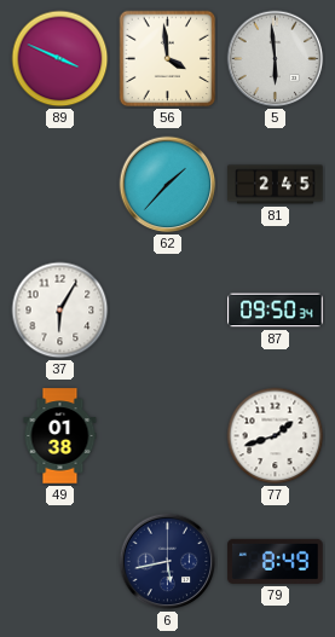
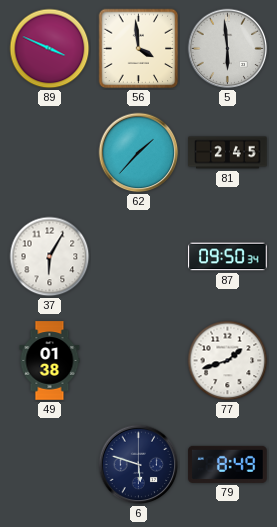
6: 5:43 -> 5:48
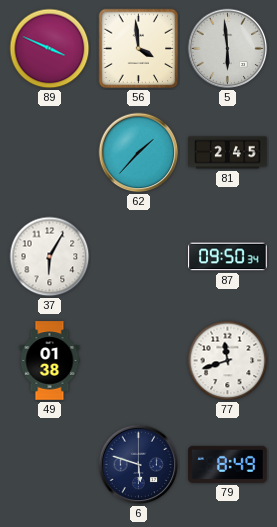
77: 1:42 -> 11:42
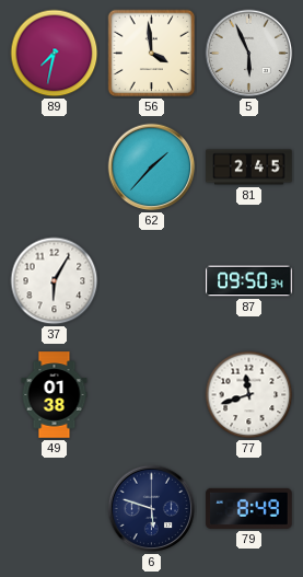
89: 3:49 -> 7:32
5: 5:59 -> 5:56
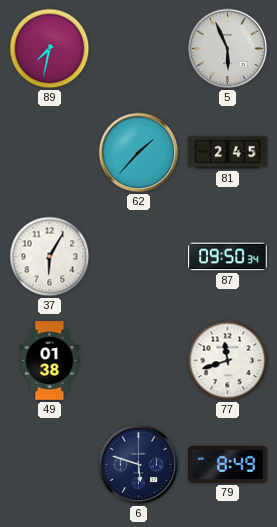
56: 3:59 -> none
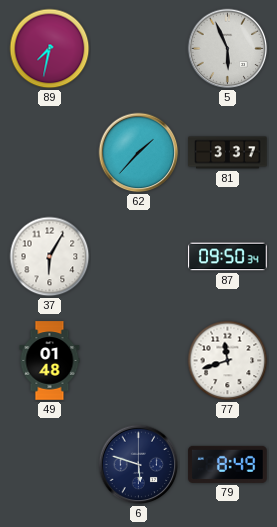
81: 2:45 -> 3:37
49: 01:38 -> 01:48
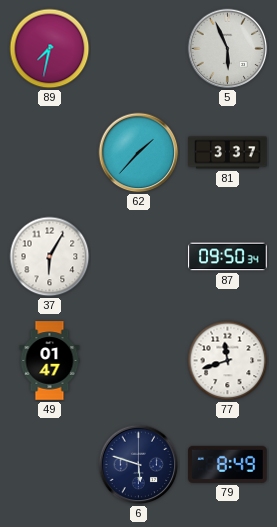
49: 01:48 -> 01:47
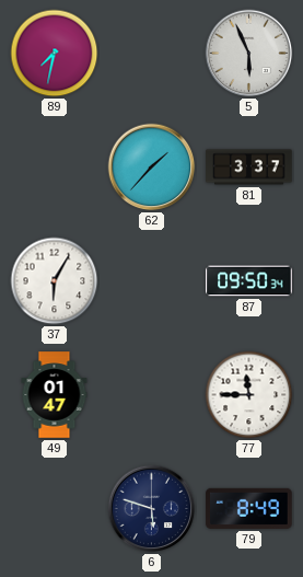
77: 11:42 -> 11:45
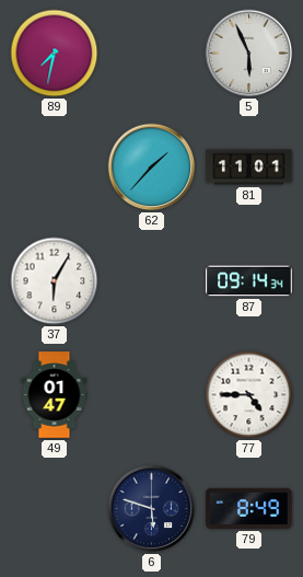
81: 3:37 -> 11:01
87: 09:50 -> 09:14
77: 11:45 -> 4:45
